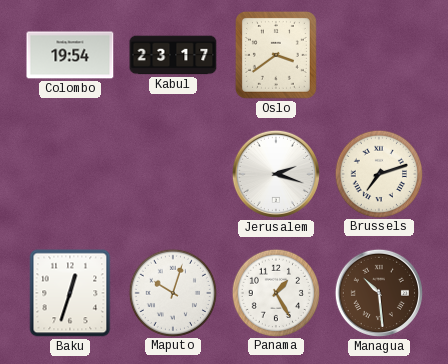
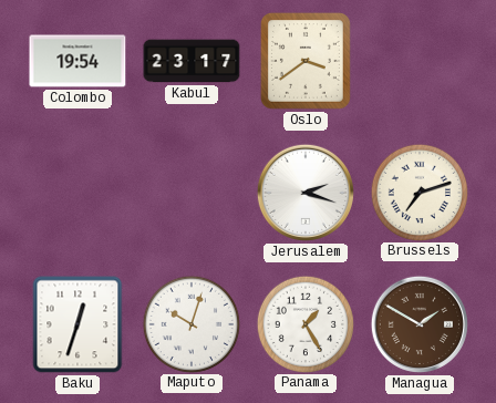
Managua: 10:29 -> 1:50
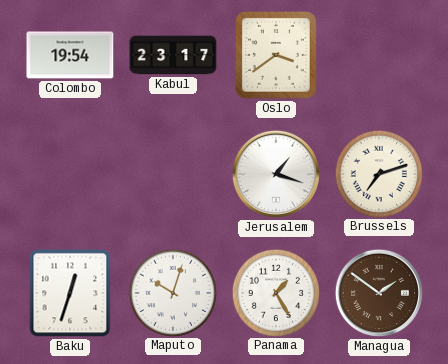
Jerusalem: 2:18 -> 1:18
Managua: 1:50 -> 1:51
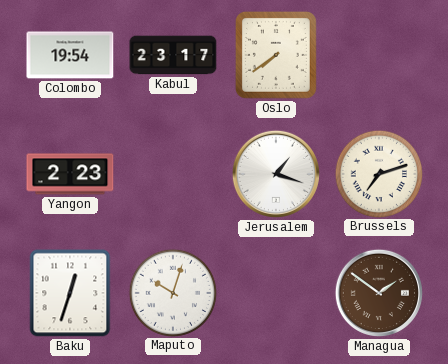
Oslo: 3:39 -> 7:39
Yangon: none -> 2:23
Panama: 1:25 -> none
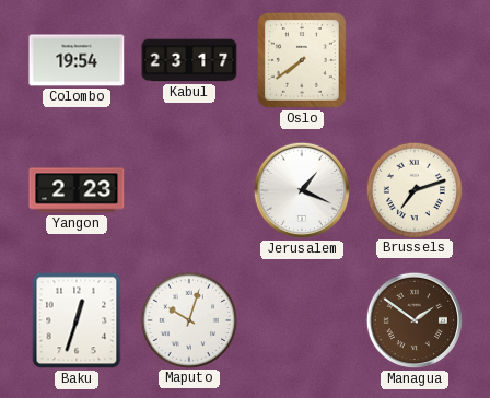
Jerusalem: 1:18 -> 1:19
